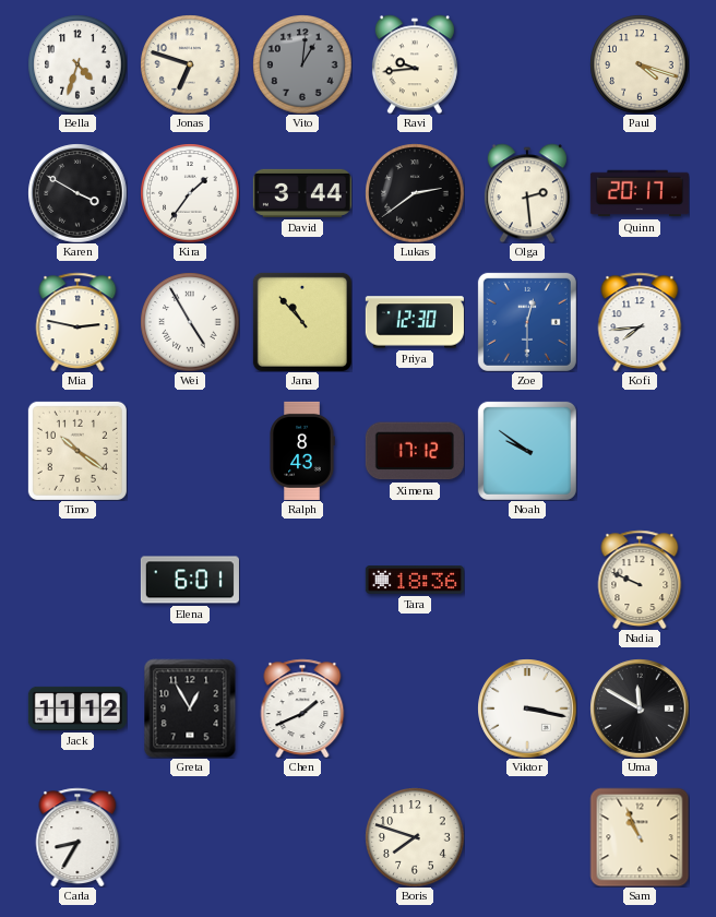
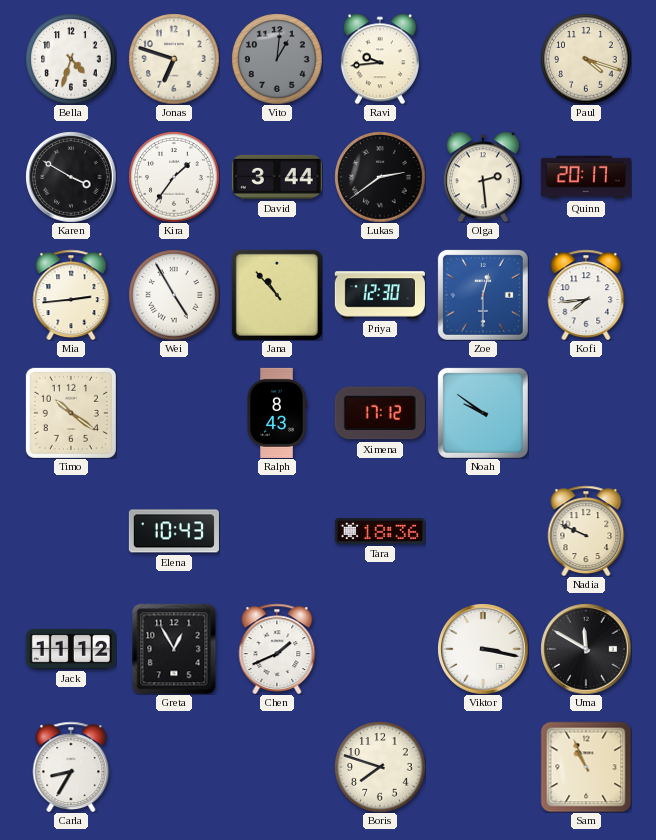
Mia: 2:47 -> 2:44
Elena: 6:01 -> 10:43
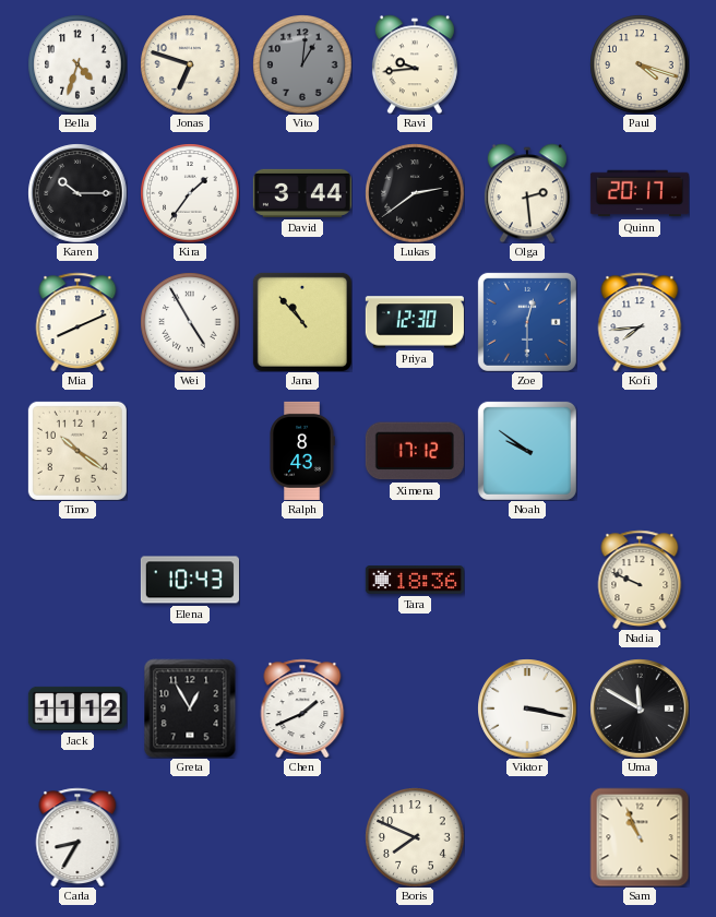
Karen: 3:50 -> 10:15
Mia: 2:44 -> 8:11
Boris: 7:48 -> 7:49
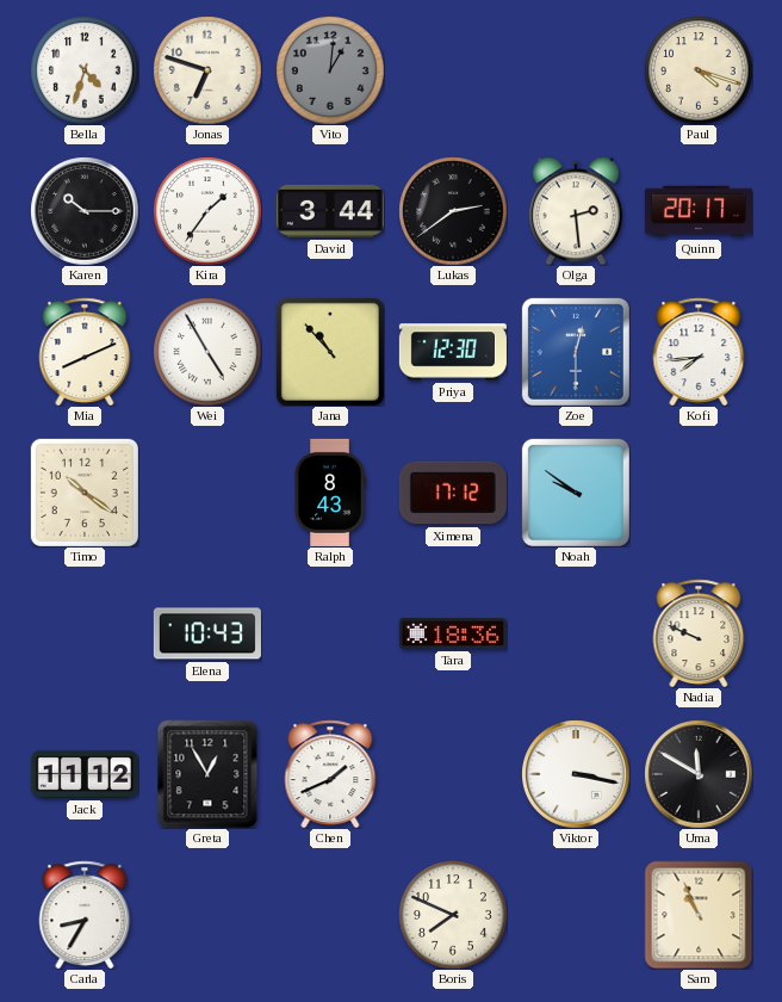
Ravi: 9:44 -> none
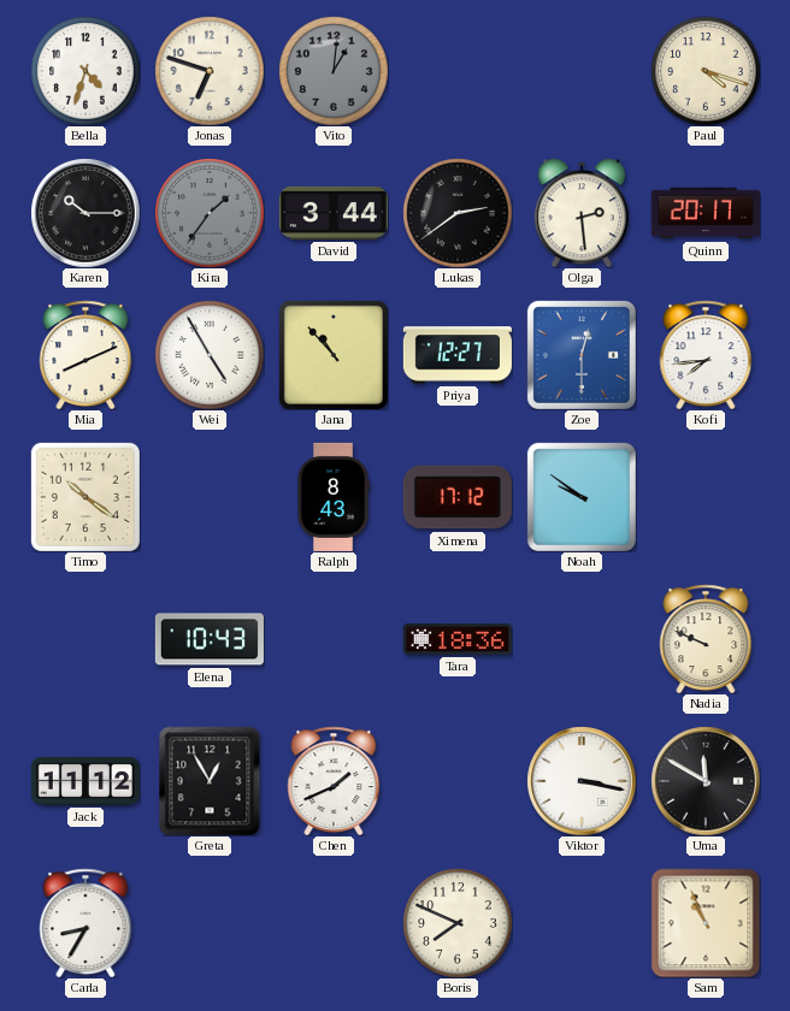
Kira dial: white -> grey
Priya: 12:30 -> 12:27
